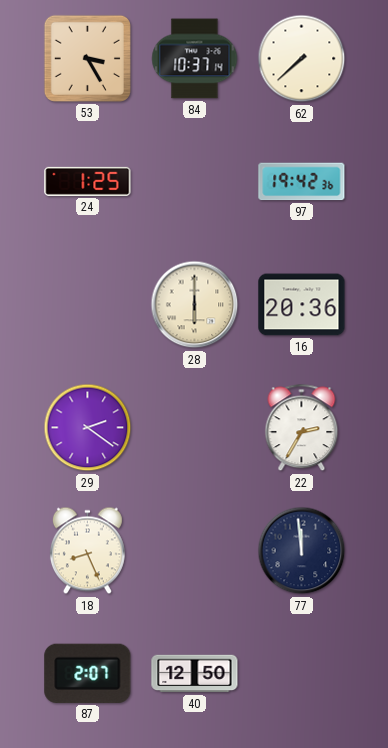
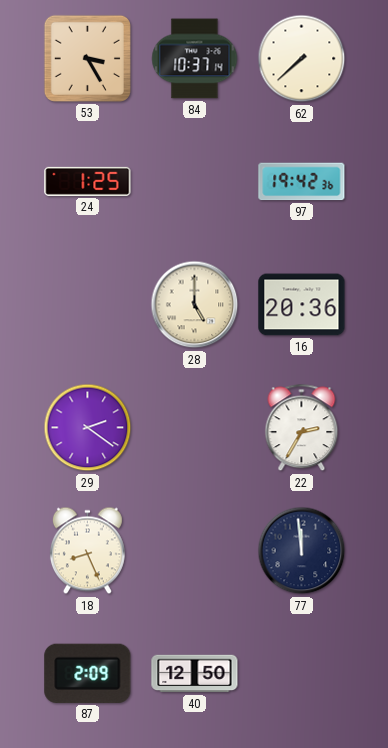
28: 6:00 -> 5:00
87: 2:07 -> 2:09
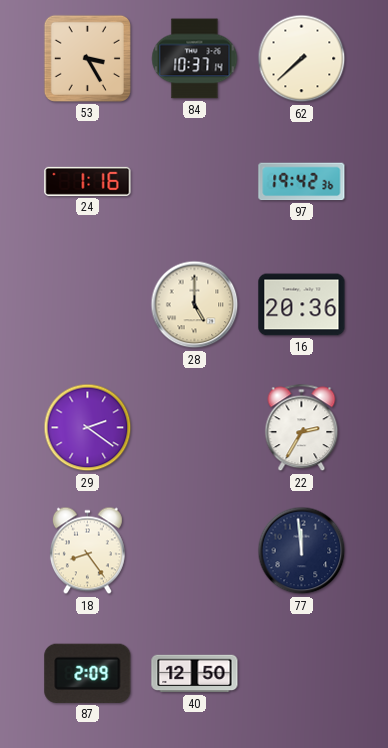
24: 1:25 -> 1:16
18: 8:26 -> 8:24
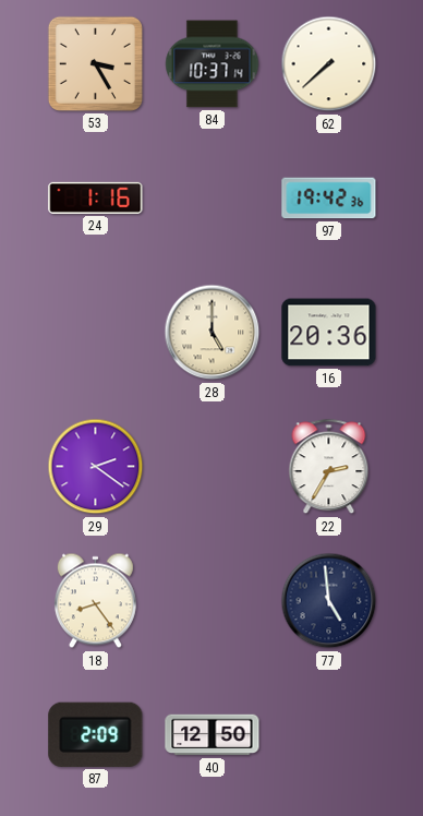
77: 11:59 -> 4:59
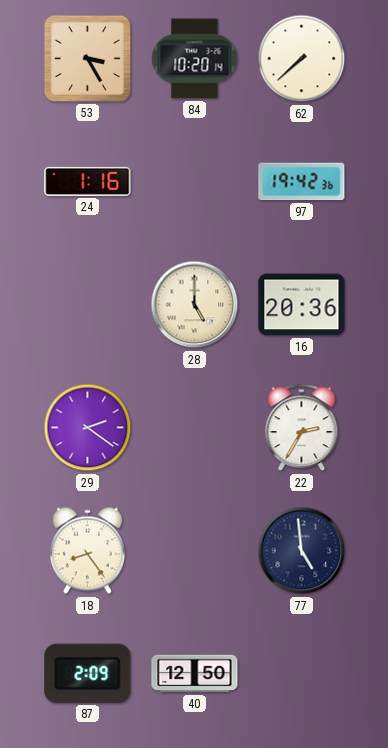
84: 10:37 -> 10:20
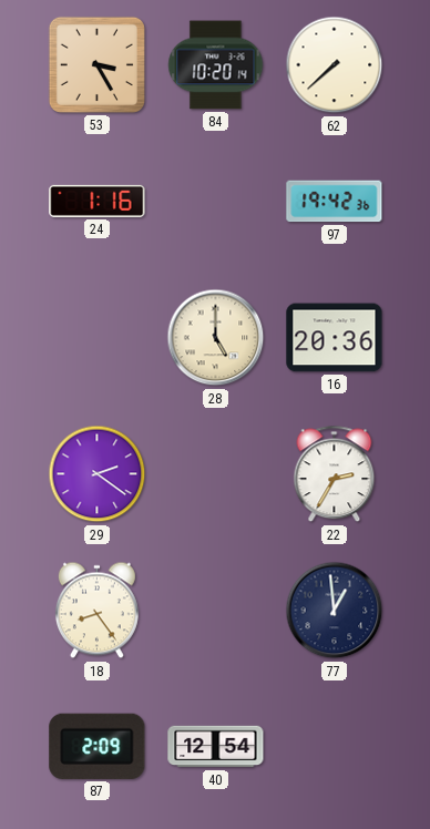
77: 4:59 -> 12:59
40: 12:50 -> 12:54
